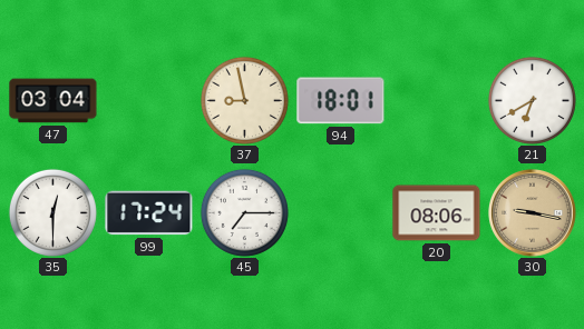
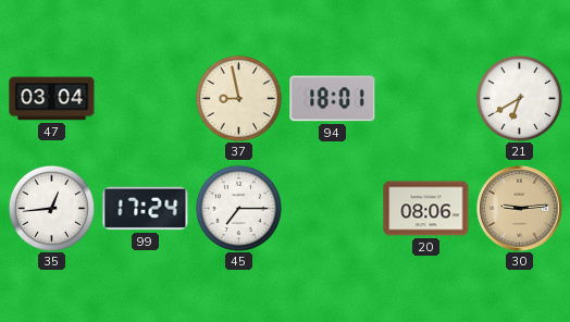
35: 12:30 -> 12:44
30: 9:17 -> 9:14
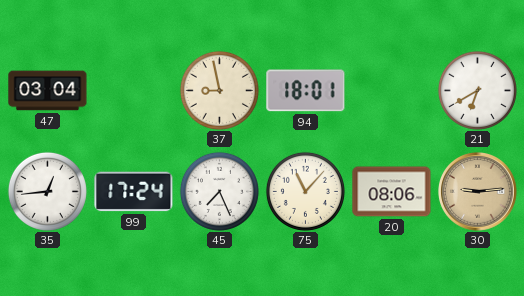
45: 7:15 -> 7:26
75: none -> 11:07
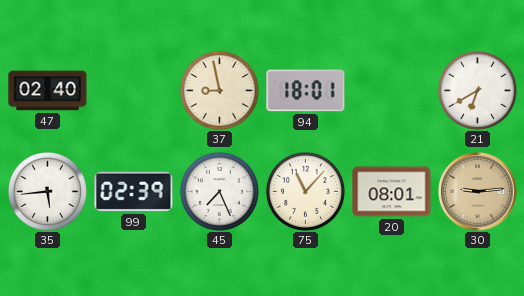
47: 03:04 -> 02:40
35: 12:44 -> 5:44
99: 17:24 -> 02:39
20: 08:06 -> 08:01
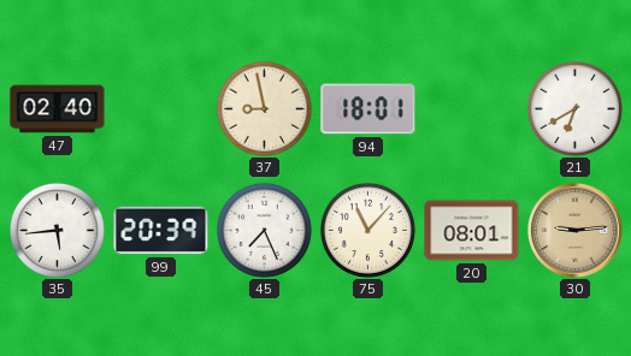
99: 02:39 -> 20:39
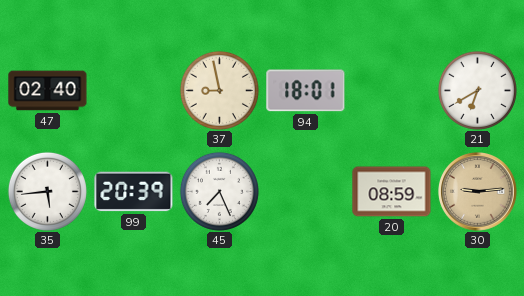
75: 11:07 -> none
20: 08:01 -> 08:59
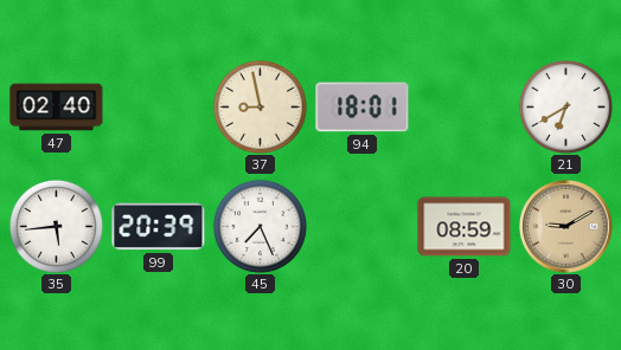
30: 9:14 -> 9:10
